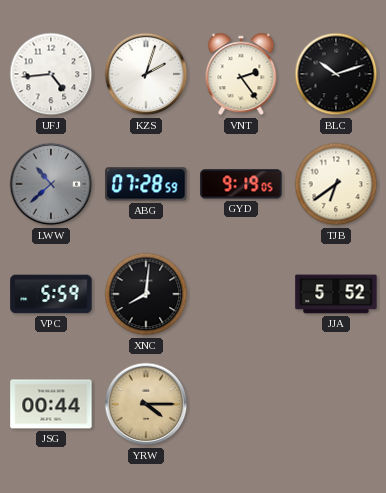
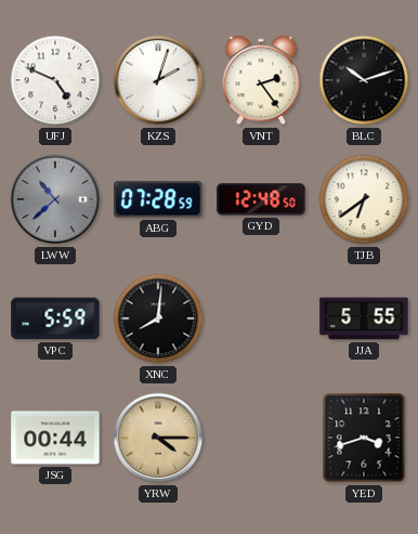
UFJ: 4:44 -> 4:49
GYD: 9:19 -> 12:48
JJA: 5:52 -> 5:55
YED: none -> 3:42
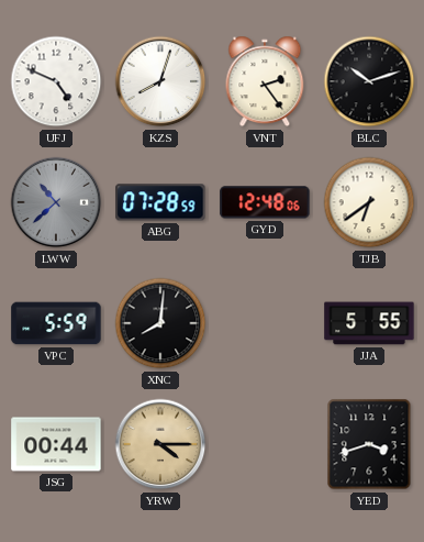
KZS: 2:03 -> 8:03
GYD: 12:48:50 -> 12:48:06
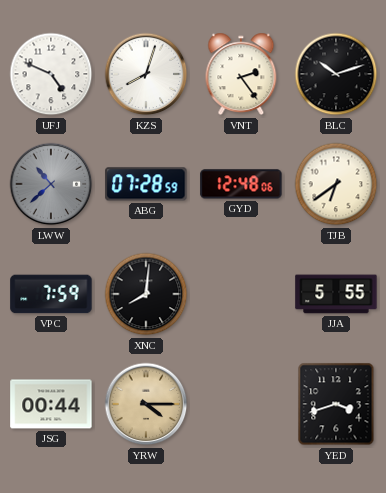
VPC: 5:59 -> 7:59
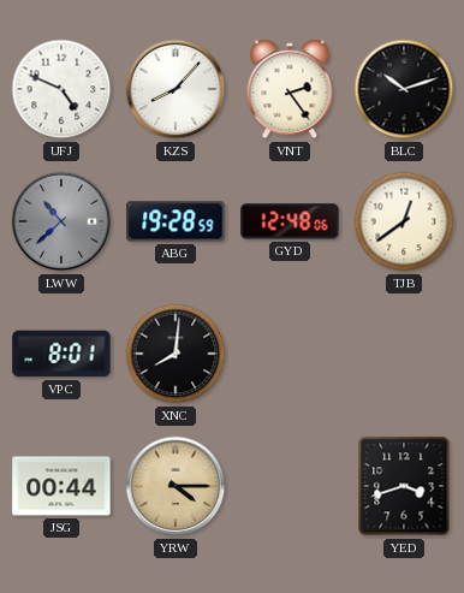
KZS: 8:03 -> 8:07
ABG: 07:28 -> 19:28
TJB: 6:39 -> 12:39
VPC: 7:59 -> 8:01
JJA: 5:55 -> none
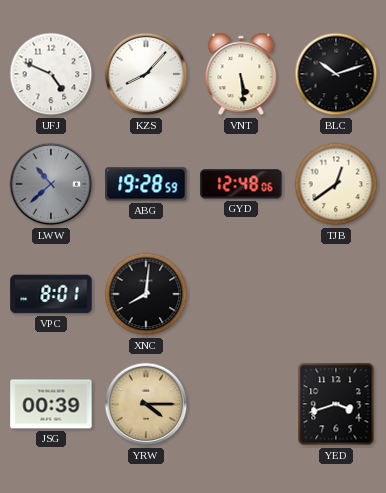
VNT: 2:24 -> 5:29
JSG: 00:44 -> 00:39
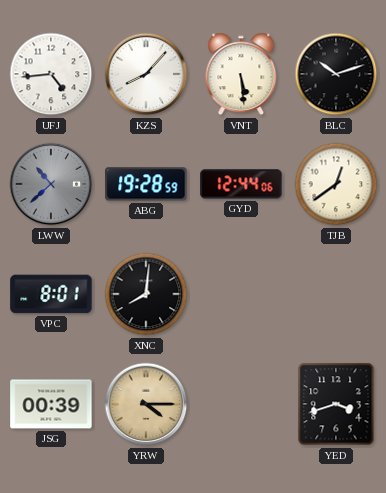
UFJ: 4:49 -> 4:44
GYD: 12:48 -> 12:44
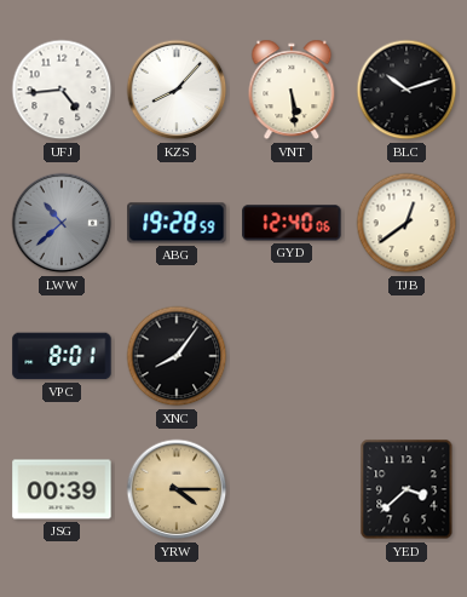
GYD: 12:44 -> 12:40
XNC: 8:01 -> 8:06
YED: 3:42 -> 3:38
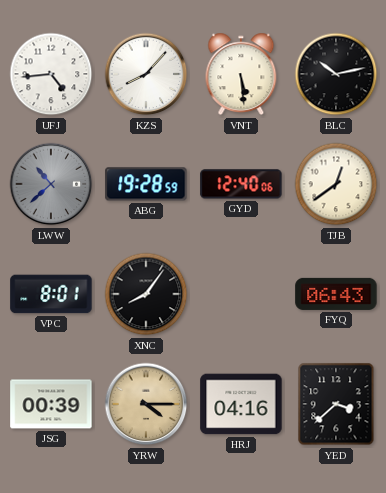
BLC: 10:12 -> 10:13
FYQ: none -> 06:43
HRJ: none -> 04:16
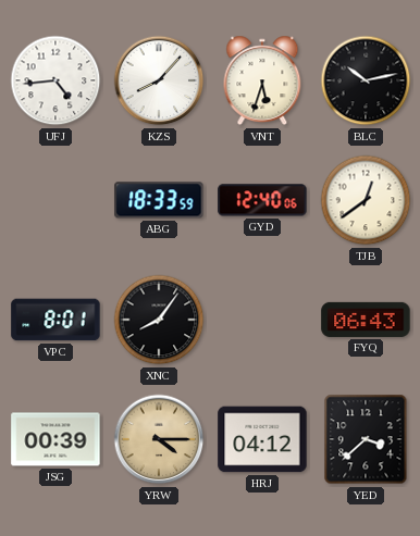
VNT: 5:29 -> 5:33
LWW: 10:38 -> none
ABG: 19:28 -> 18:33
HRJ: 04:16 -> 04:12
